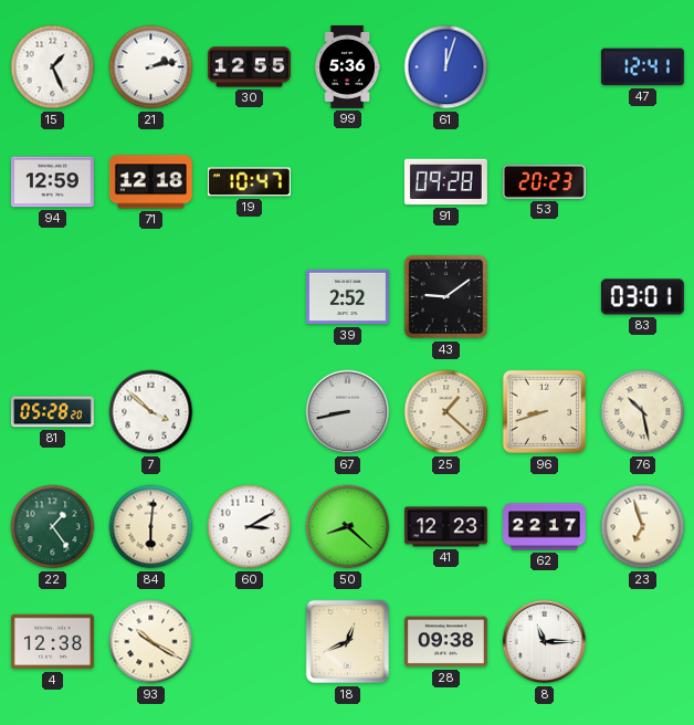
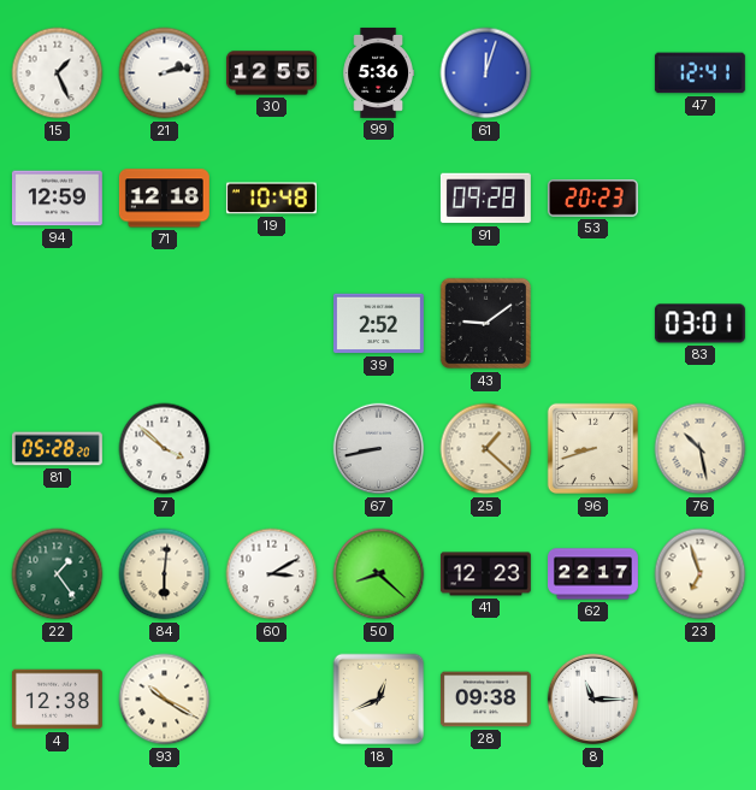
19: 10:47 -> 10:48
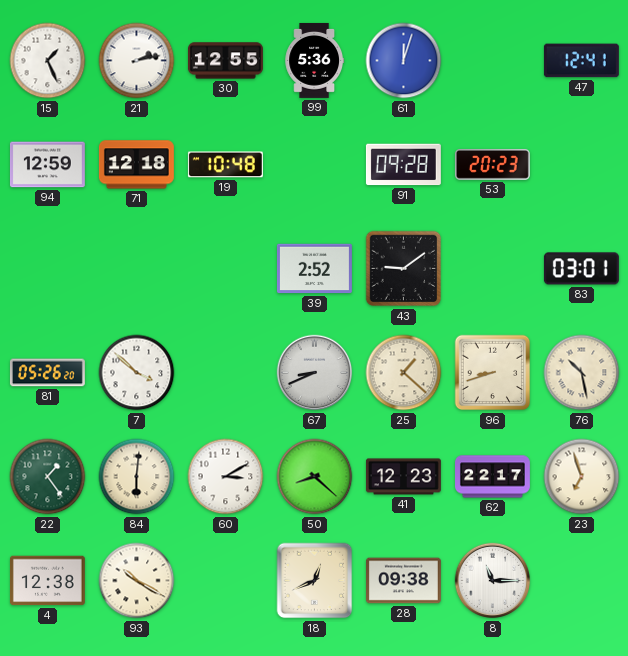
81: 05:28 -> 05:26
67: 8:43 -> 8:41
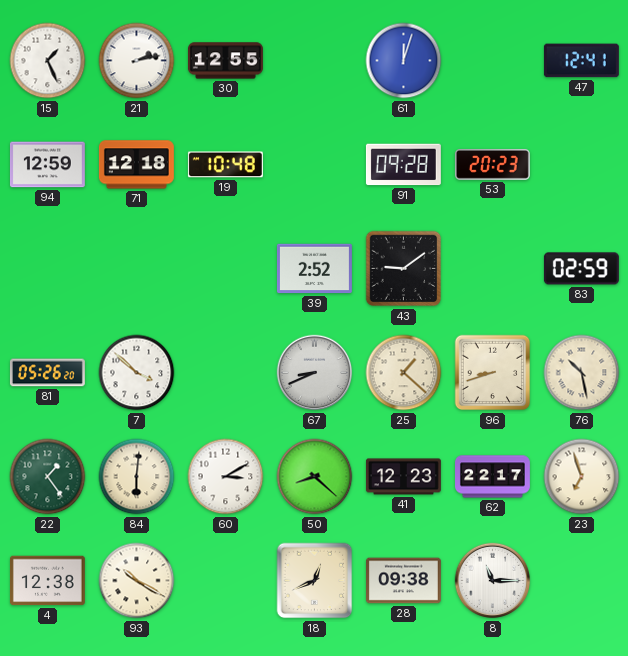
99: 5:36 -> none
83: 03:01 -> 02:59
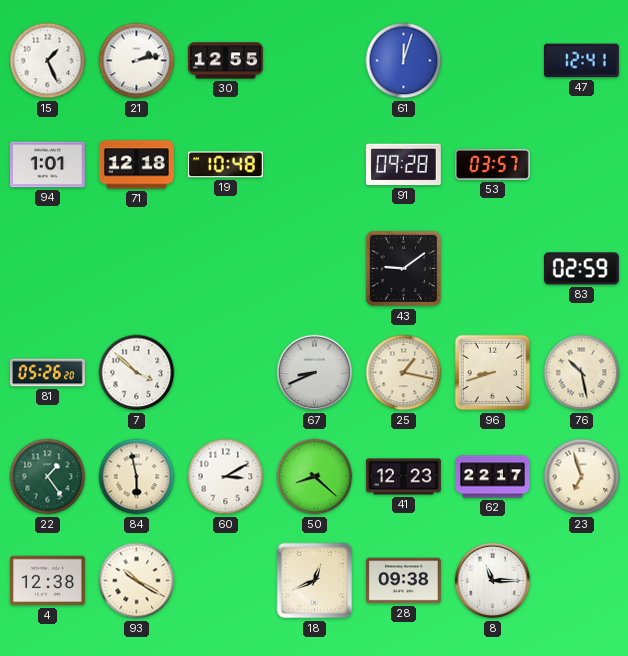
94: 12:59 -> 1:01
53: 20:23 -> 03:57
39: 2:52 -> none
25: 1:22 -> 1:17
84: 6:01 -> 5:58
